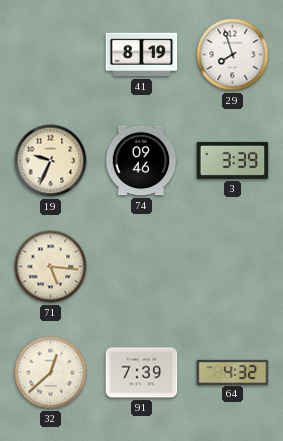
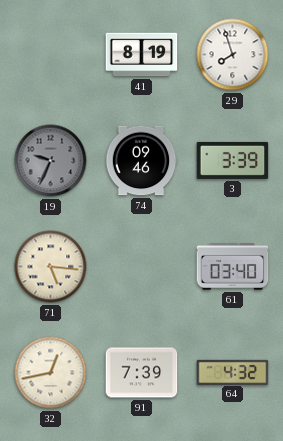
19 dial: cream -> grey
61: none -> 03:40
32: 12:38 -> 12:43
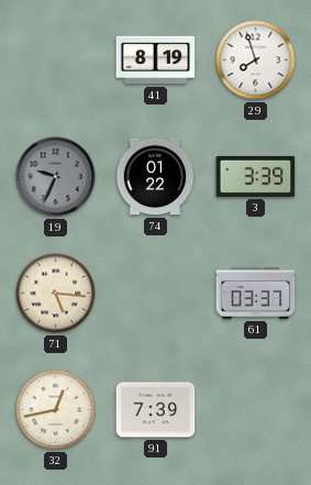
74: 09:46 -> 01:22
61: 03:40 -> 03:37
64: 4:32 -> none
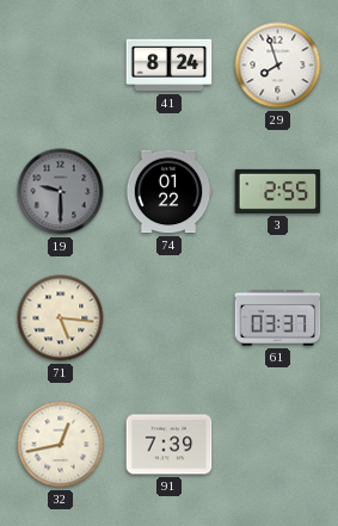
41: 8:19 -> 8:24
19: 9:34 -> 9:30
3: 3:39 -> 2:55
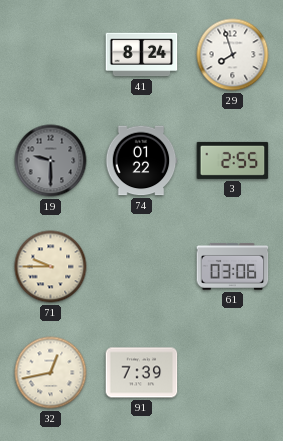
71: 5:16 -> 9:45
61: 03:37 -> 03:06
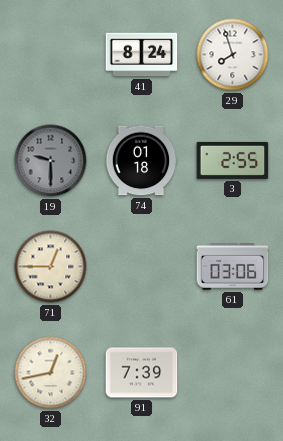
74: 01:22 -> 01:18
71: 9:45 -> 12:45
